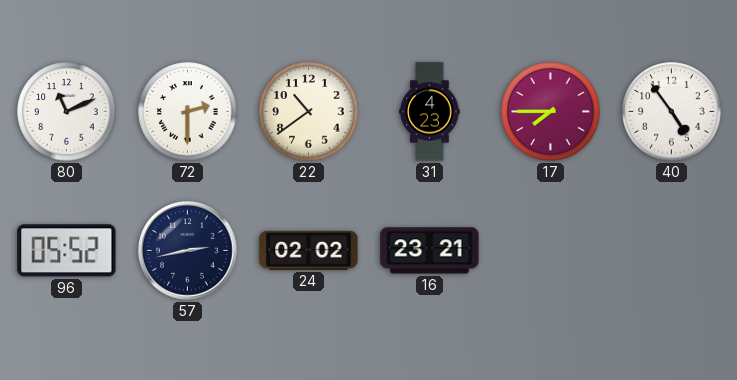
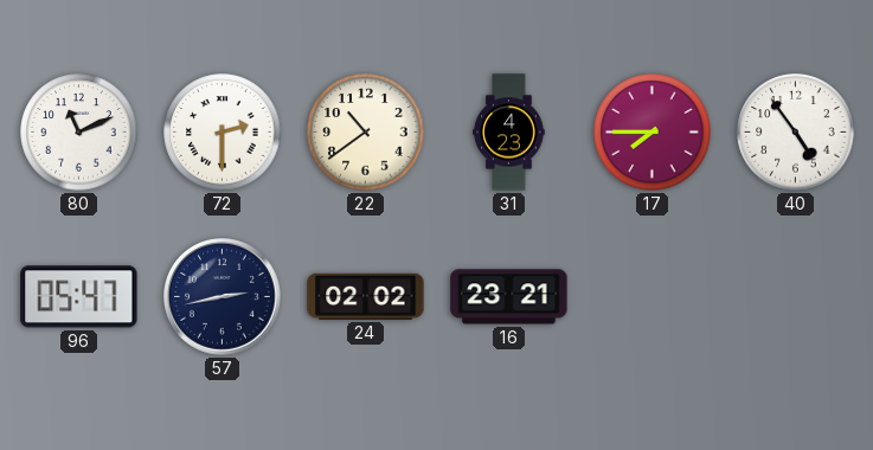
96: 05:52 -> 05:47
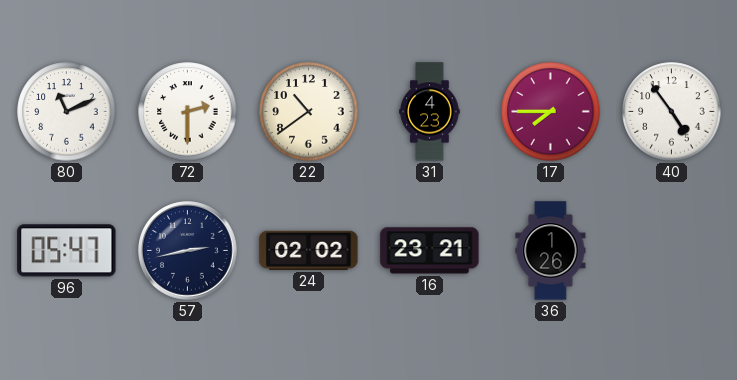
36: none -> 1:26
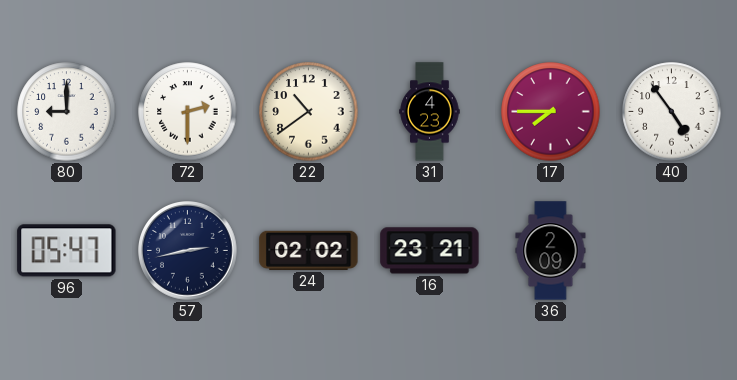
80: 11:11 -> 9:00
36: 1:26 -> 2:09
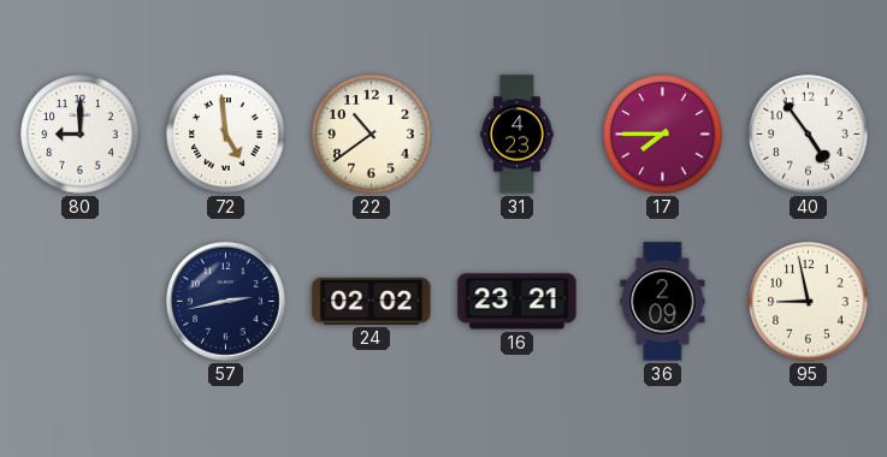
72: 2:30 -> 4:59
96: 05:47 -> none
95: none -> 8:58
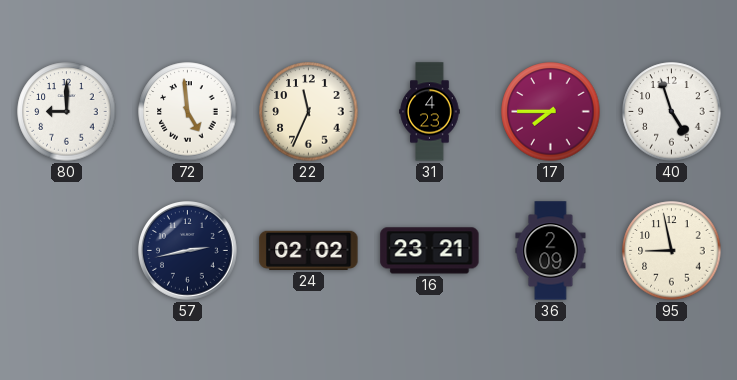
22: 10:39 -> 11:34
40: 4:54 -> 4:57
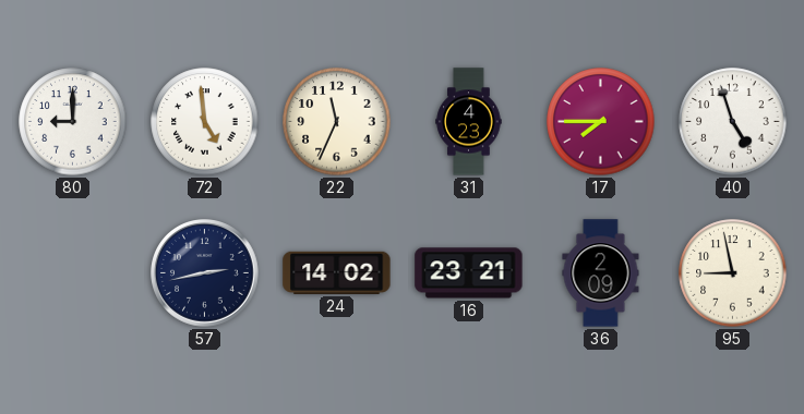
24: 02:02 -> 14:02
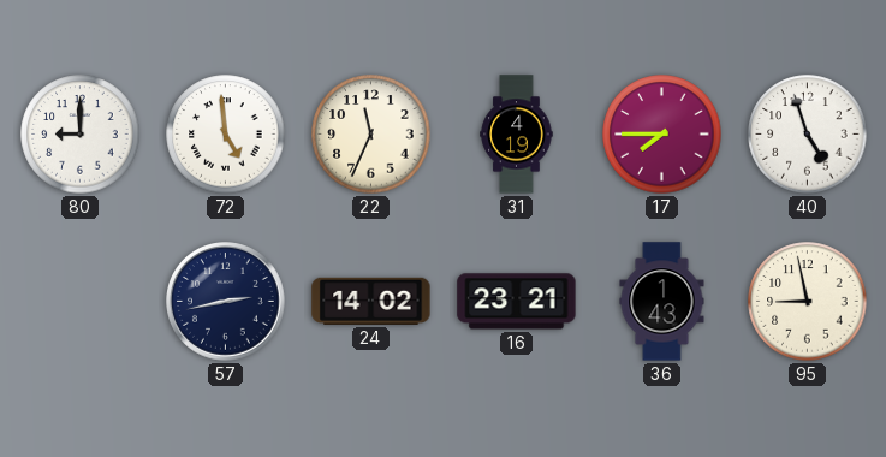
31: 4:23 -> 4:19
36: 2:09 -> 1:43
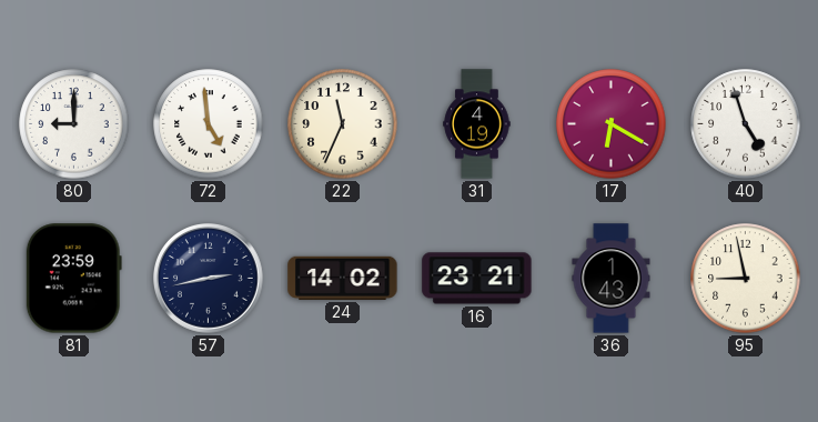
17: 7:45 -> 6:20
81: none -> 23:59
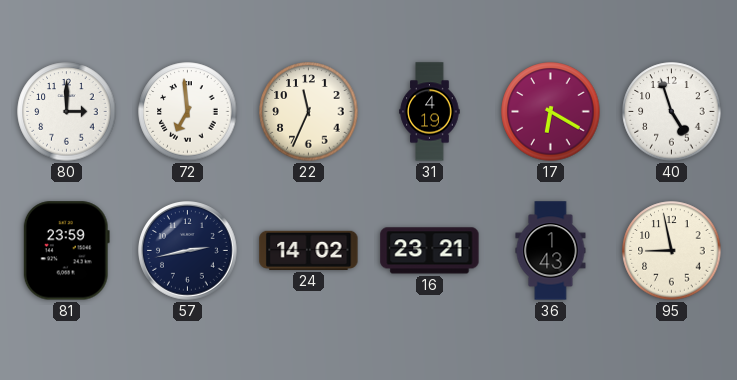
80: 9:00 -> 3:00
72: 4:59 -> 6:59
